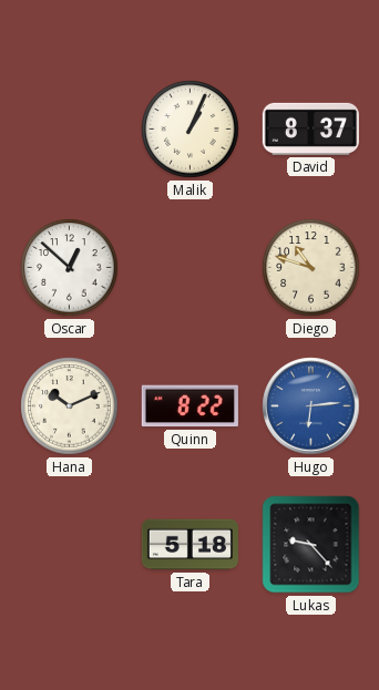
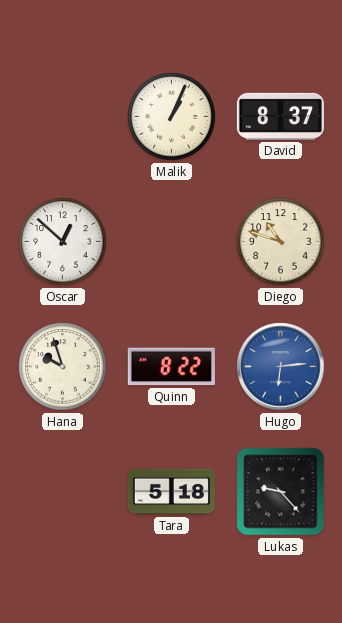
Hana: 10:11 -> 9:57
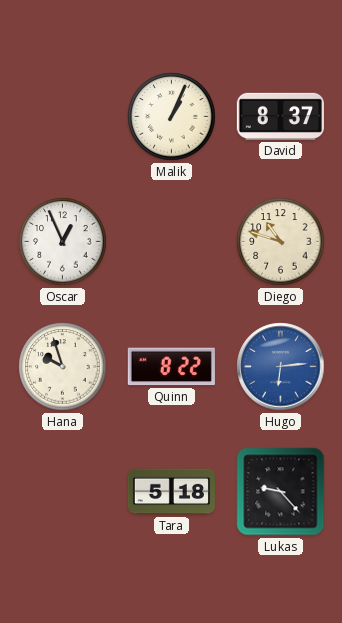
Oscar: 12:52 -> 12:56
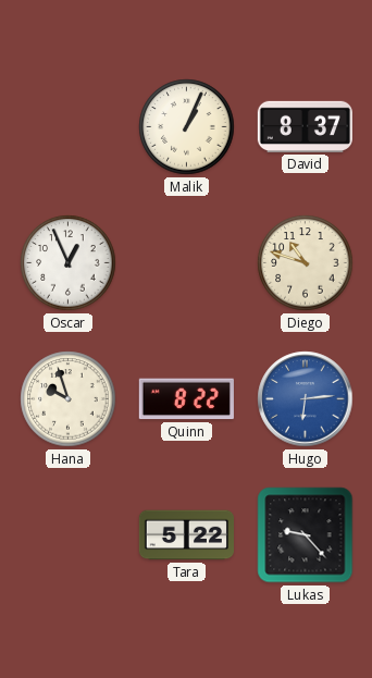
Tara: 5:18 -> 5:22
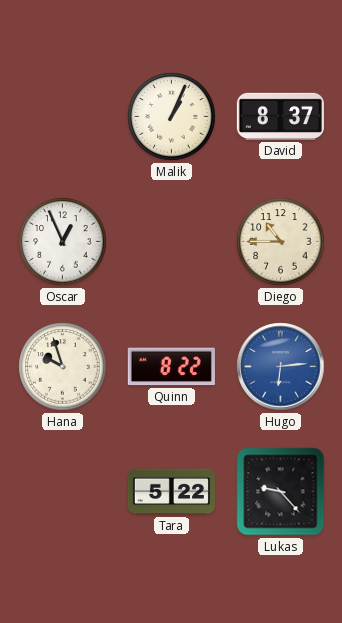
Diego: 10:48 -> 10:45
